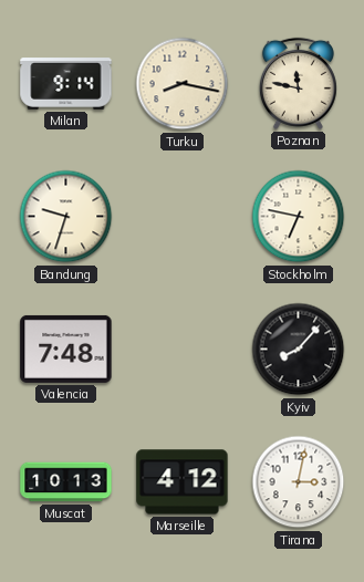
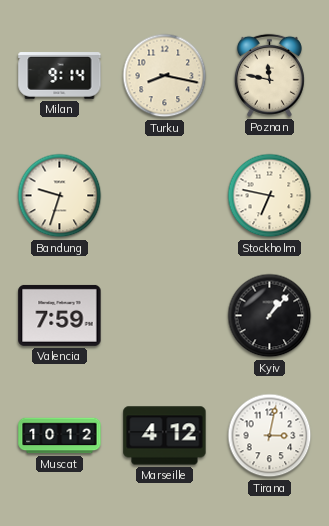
Valencia: 7:48 -> 7:59
Kyiv: 8:07 -> 1:07
Muscat: 10:13 -> 10:12
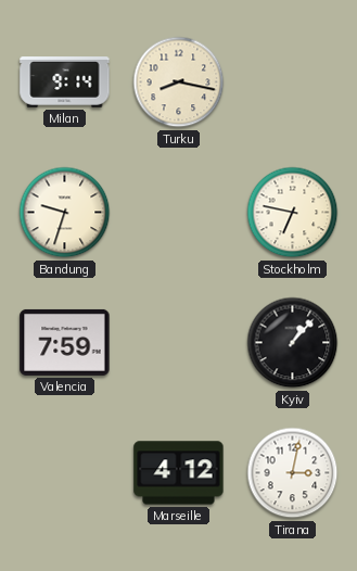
Poznan: 11:47 -> none
Muscat: 10:12 -> none
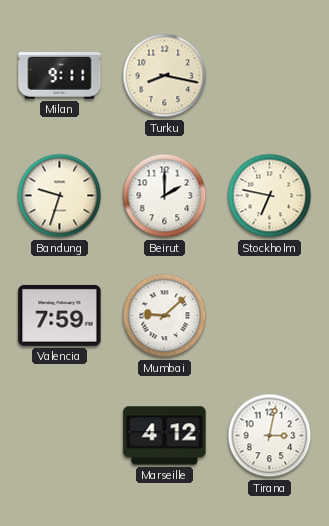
Milan: 9:14 -> 9:11
Beirut: none -> 2:00
Mumbai: none -> 9:08
Kyiv: 1:07 -> none
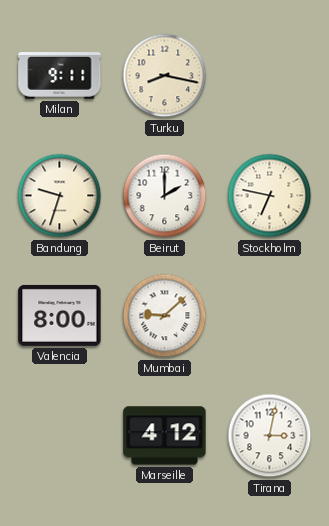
Valencia: 7:59 -> 8:00
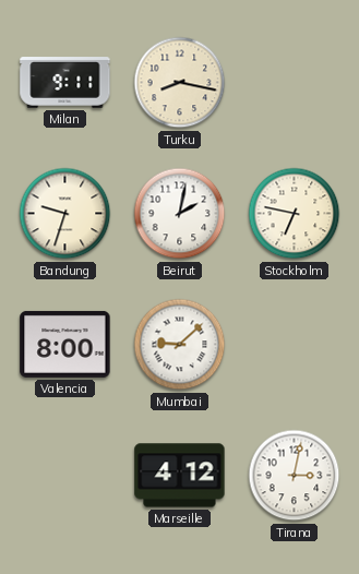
Beirut: 2:00 -> 2:02
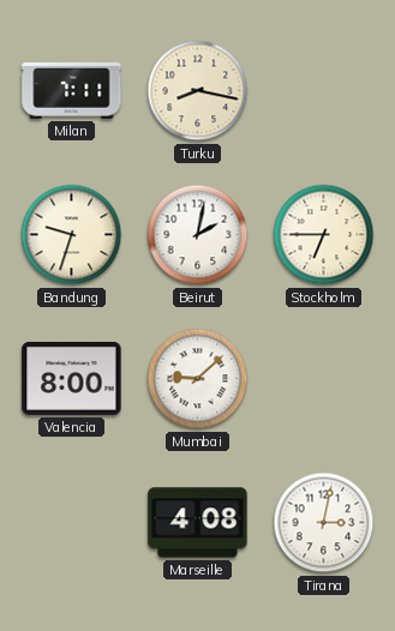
Milan: 9:11 -> 7:11
Stockholm: 6:47 -> 6:45
Marseille: 4:12 -> 4:08
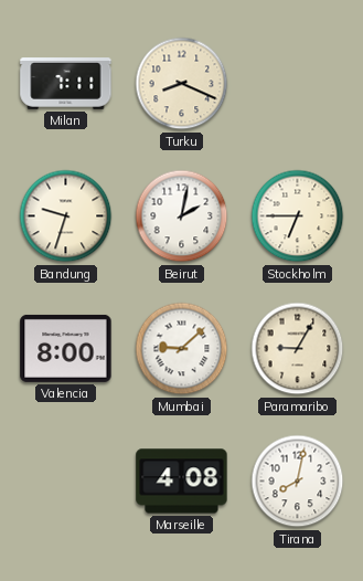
Turku: 8:17 -> 8:19
Paramaribo: none -> 9:05
Tirana: 3:02 -> 8:02
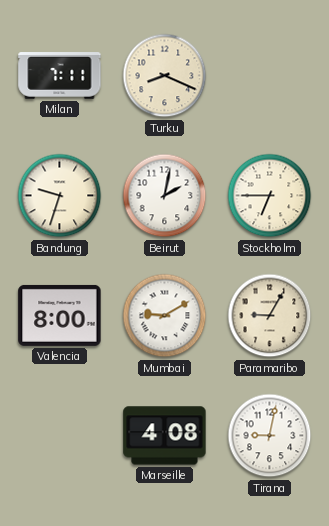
Mumbai: 9:08 -> 9:10
Tirana: 8:02 -> 9:02
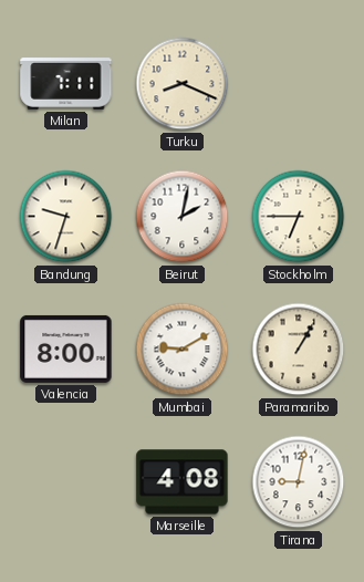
Paramaribo: 9:05 -> 1:05
